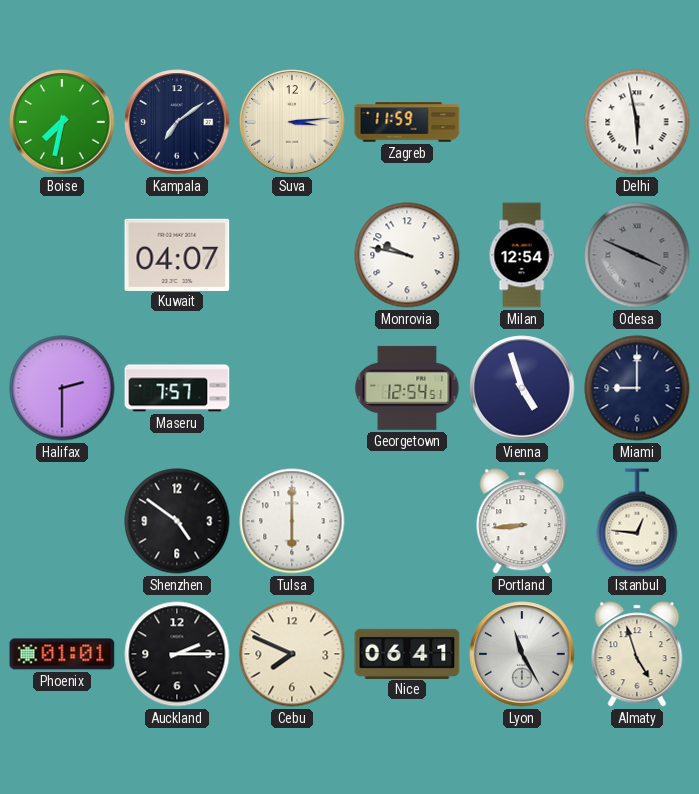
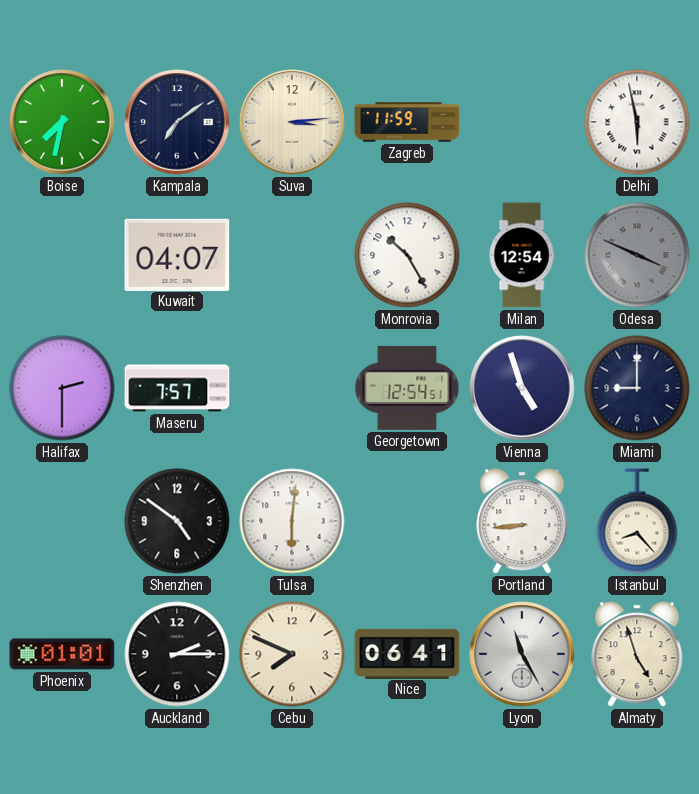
Monrovia: 9:47 -> 10:25
Tulsa: 6:00 -> 6:01
Istanbul: 12:46 -> 8:23
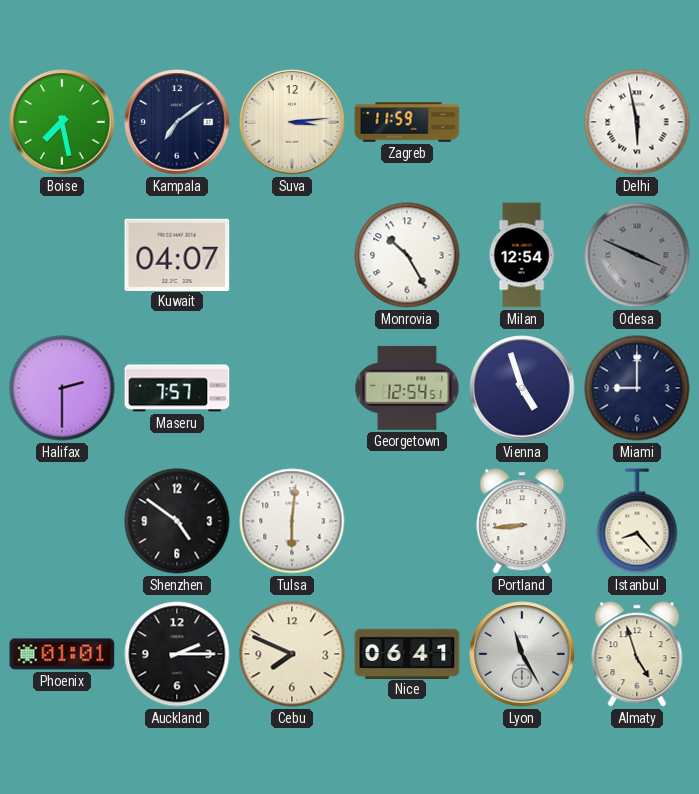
Boise: 7:32 -> 7:28
